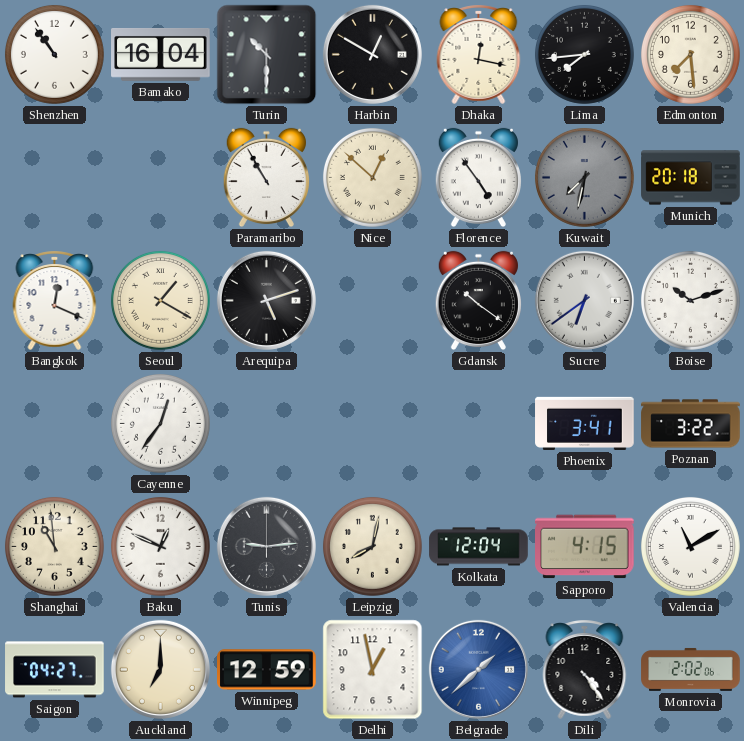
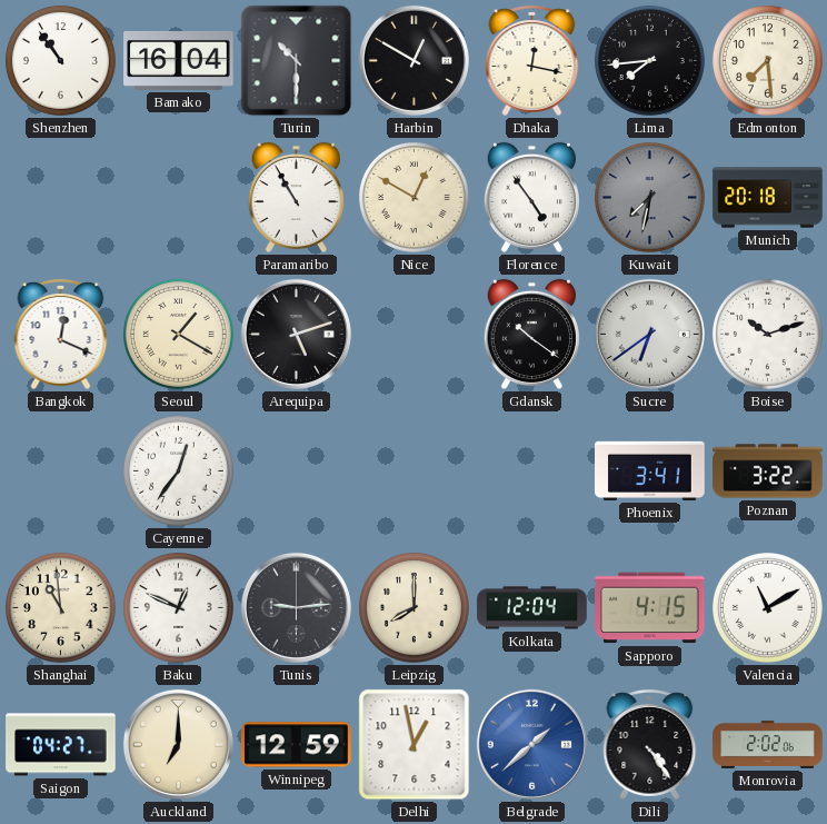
Nice: 12:52 -> 12:50
Leipzig: 8:02 -> 8:00
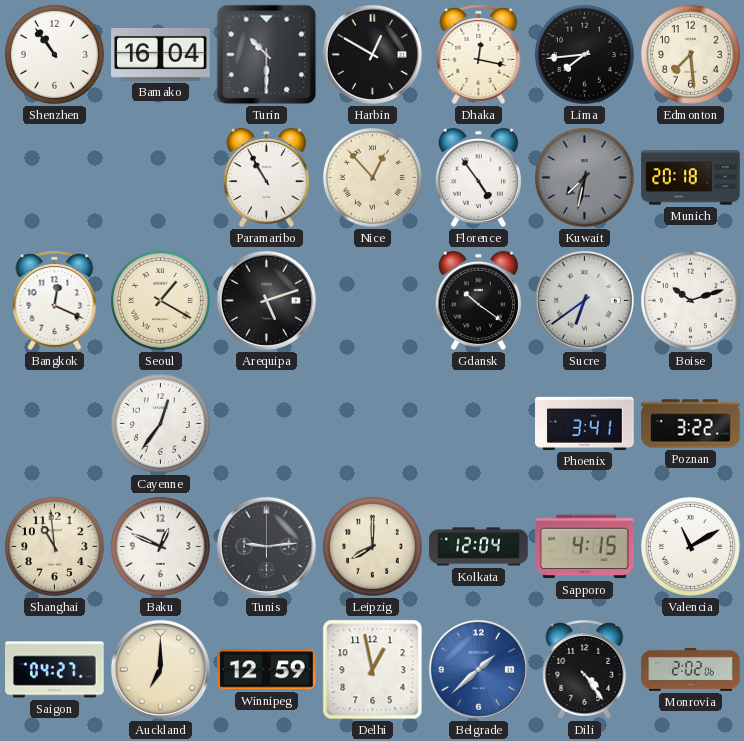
Nice: 12:50 -> 12:53
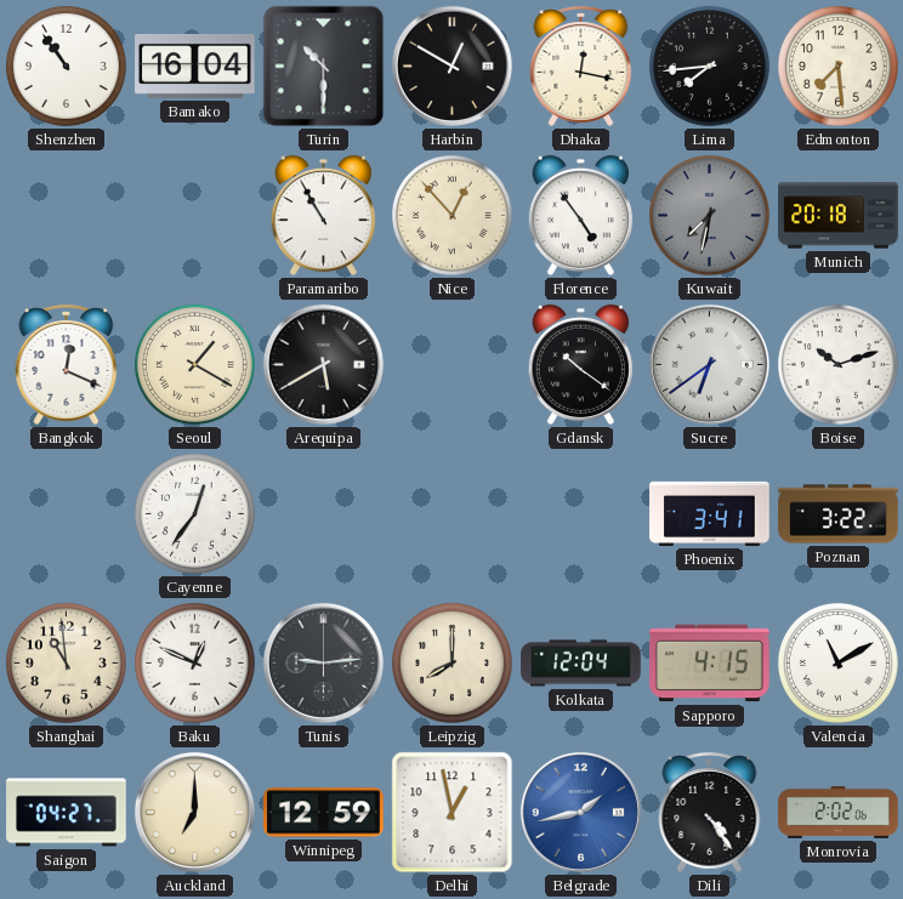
Arequipa: 5:12 -> 5:40
Belgrade: 1:38 -> 1:43
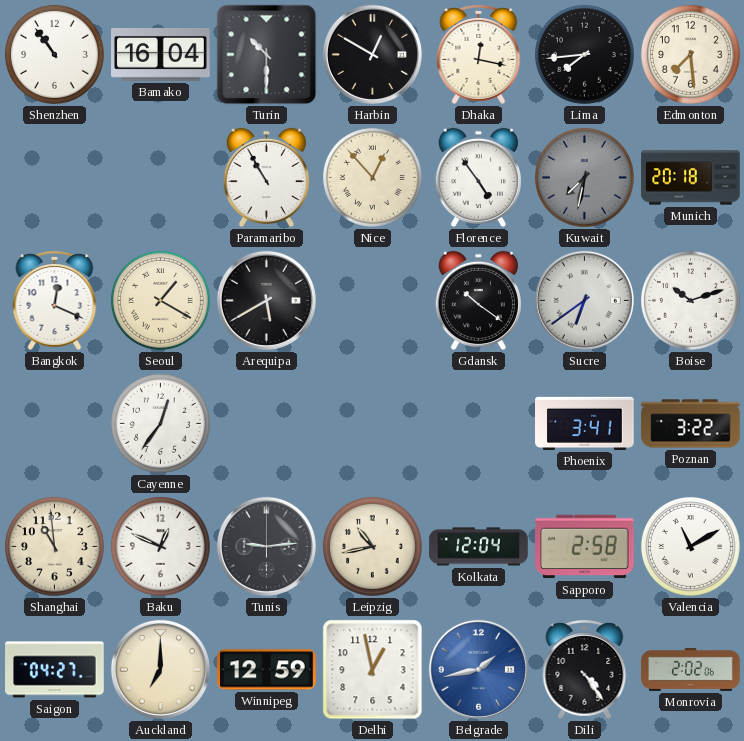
Leipzig: 8:00 -> 10:43
Sapporo: 4:15 -> 2:58
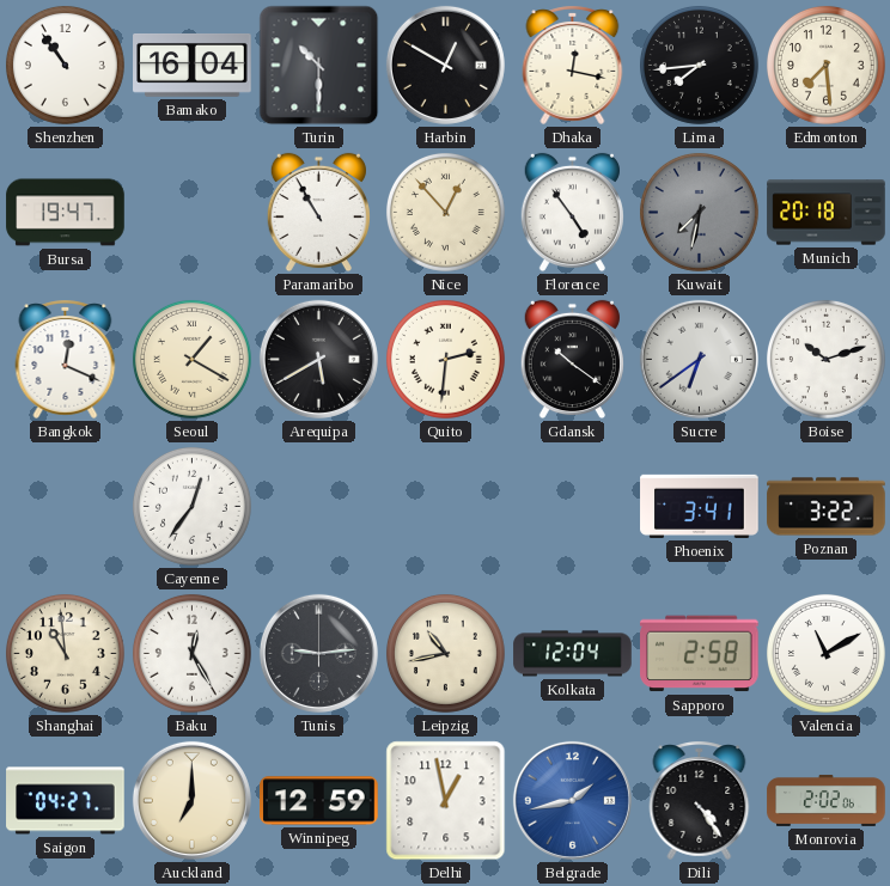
Bursa: none -> 19:47
Quito: none -> 2:31
Baku: 12:49 -> 12:25
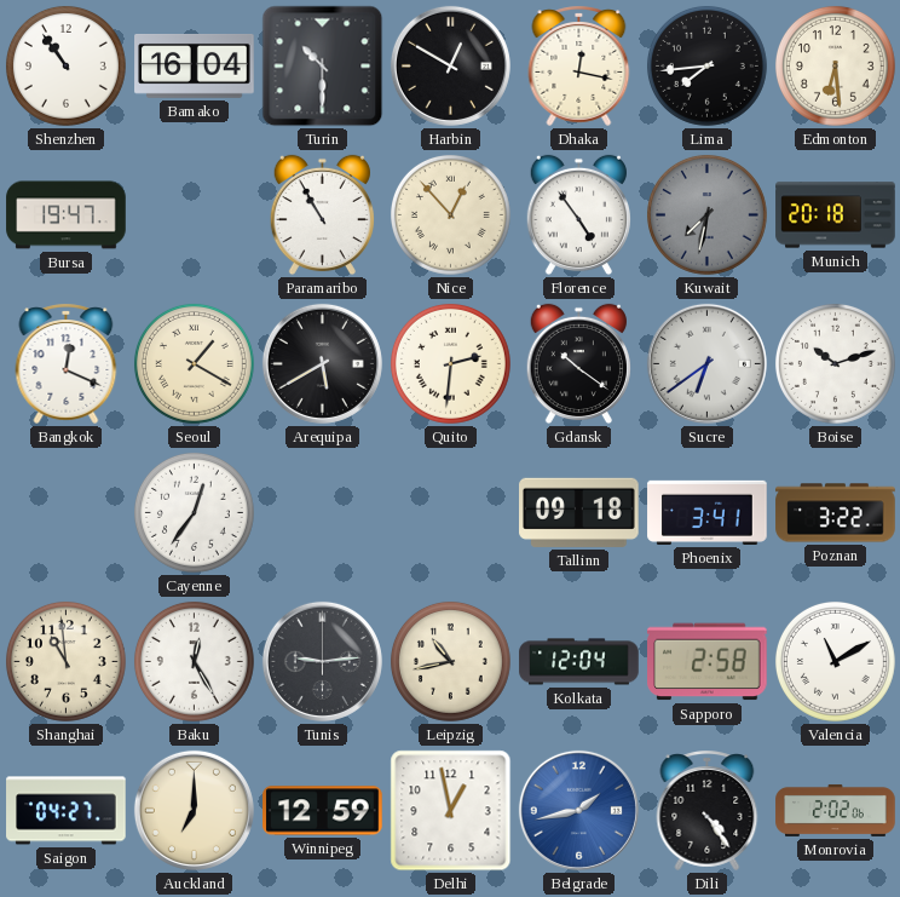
Edmonton: 7:29 -> 6:29
Tallinn: none -> 09:18
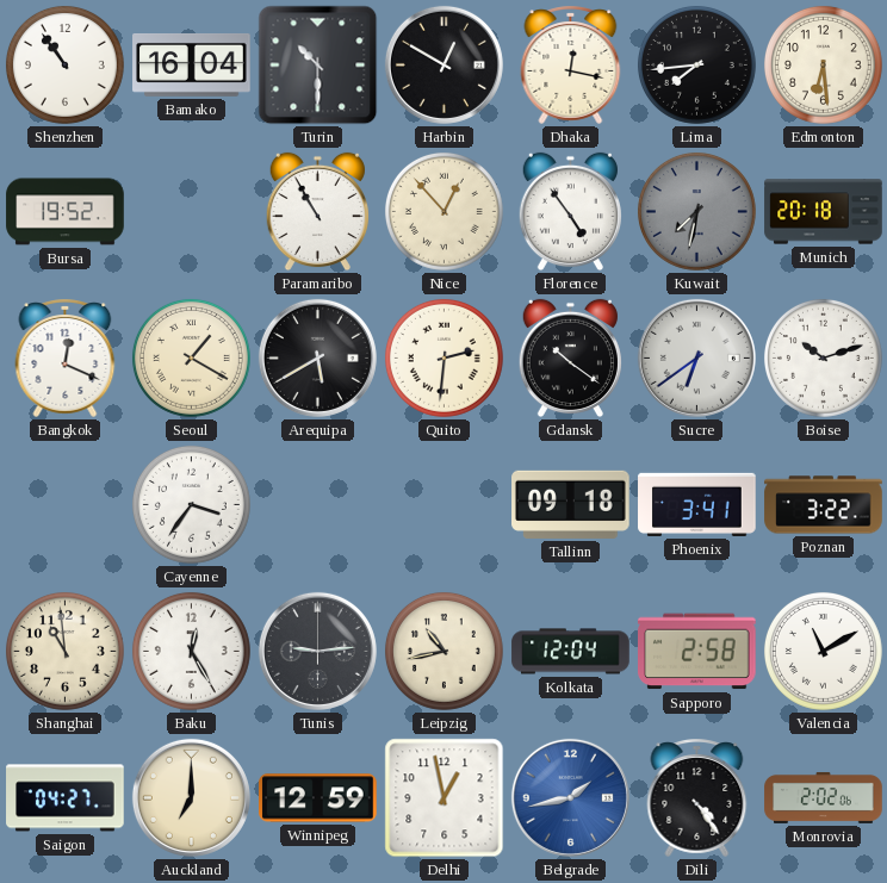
Bursa: 19:47 -> 19:52
Cayenne: 12:36 -> 3:36
